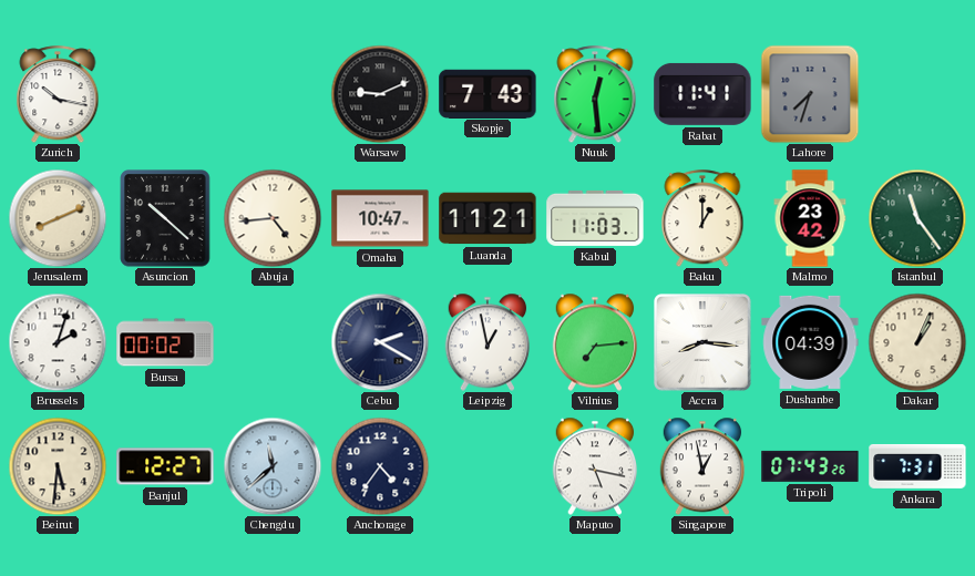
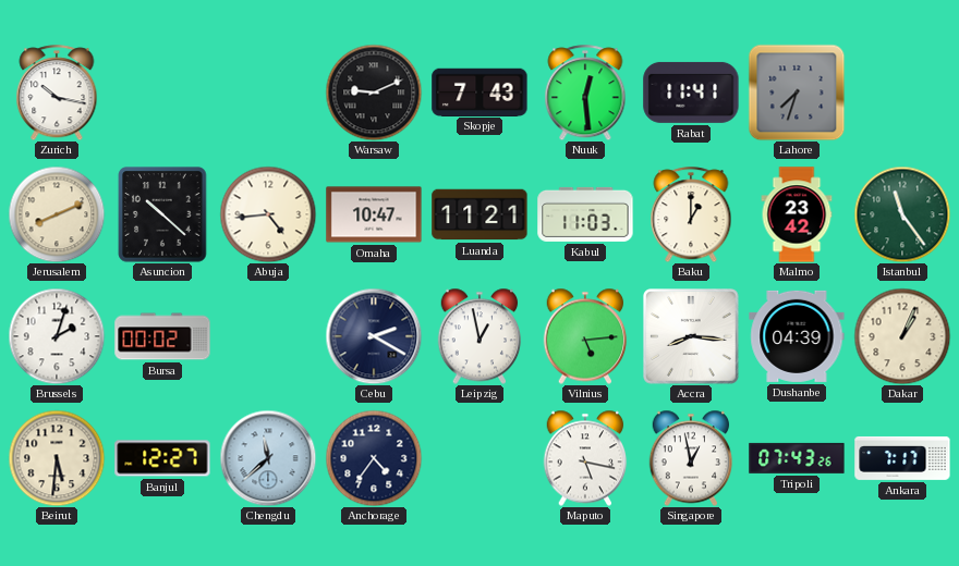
Vilnius: 7:14 -> 5:14
Ankara: 7:31 -> 7:17
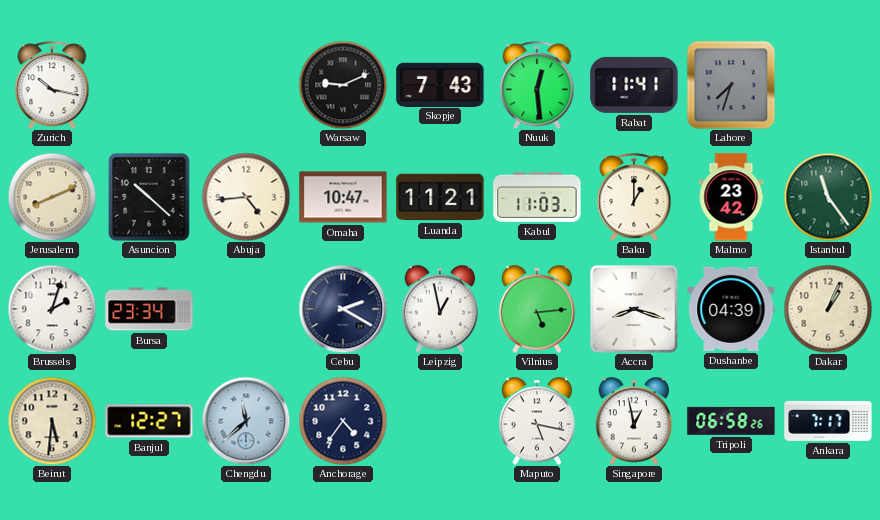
Bursa: 00:02 -> 23:34
Accra: 8:16 -> 8:18
Tripoli: 07:43 -> 06:58
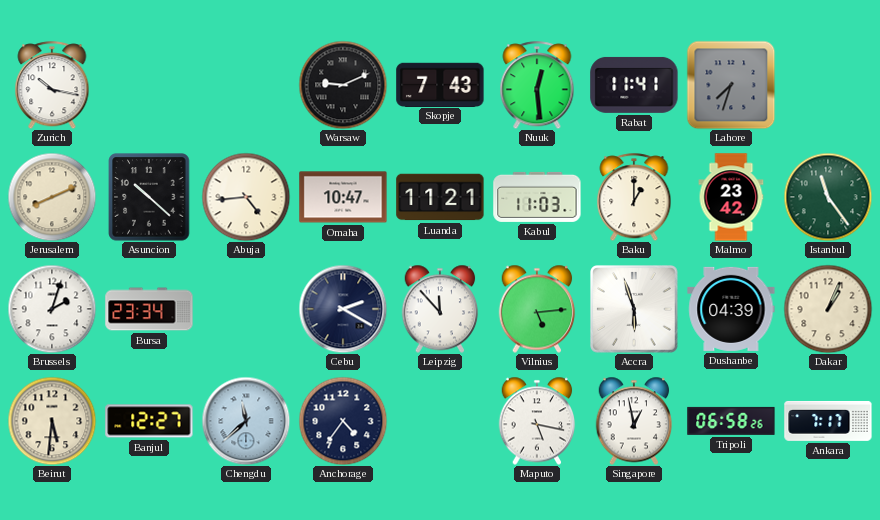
Leipzig: 12:58 -> 11:53
Accra: 8:18 -> 5:57
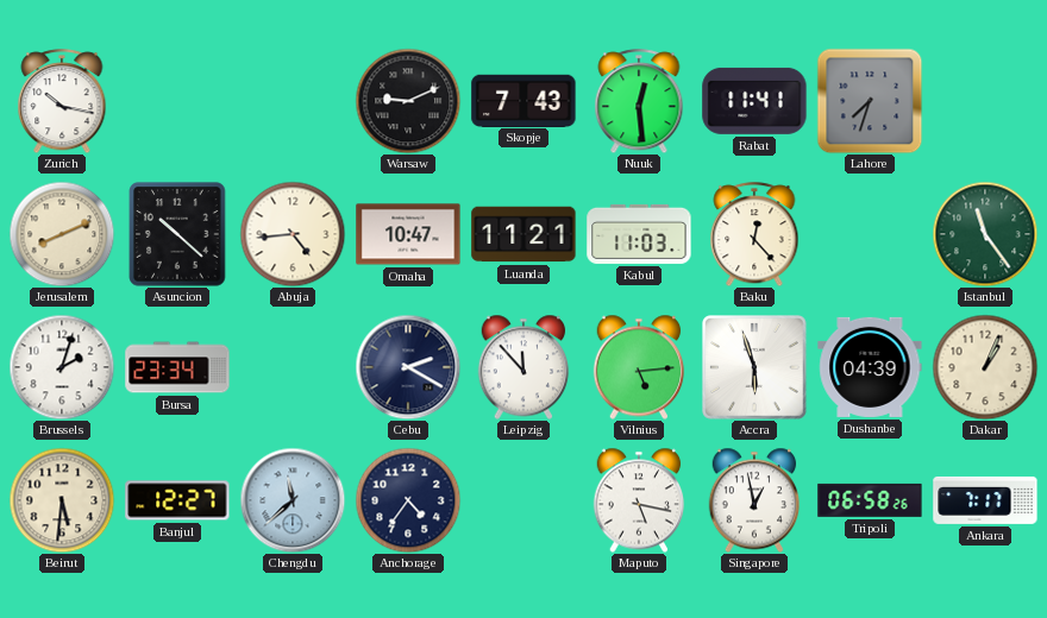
Baku: 1:00 -> 12:23
Malmo: 23:42 -> none
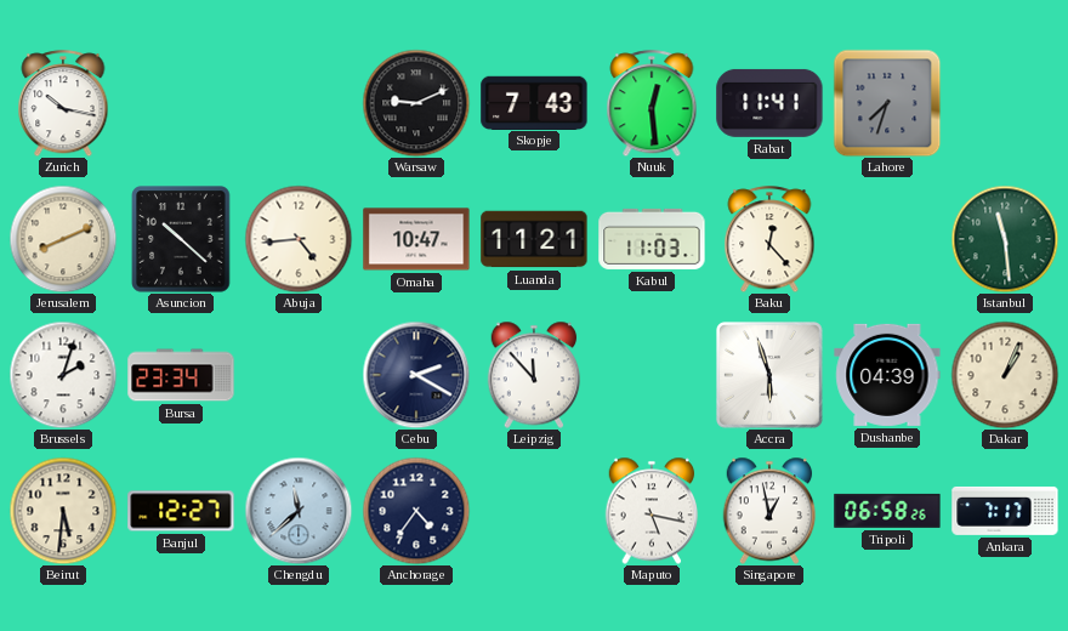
Istanbul: 11:24 -> 11:29
Vilnius: 5:14 -> none
